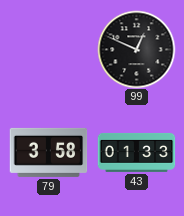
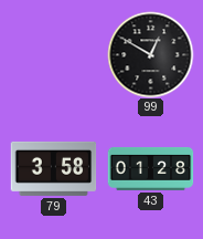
99: 12:49 -> 12:50
43: 01:33 -> 01:28
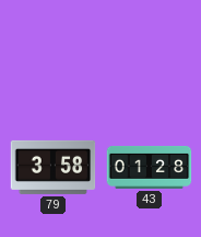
99: 12:50 -> none
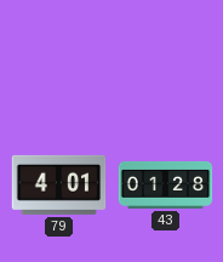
79: 3:58 -> 4:01
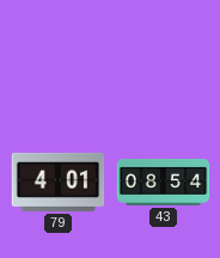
43: 01:28 -> 08:54
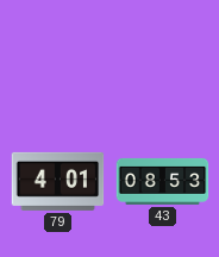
43: 08:54 -> 08:53
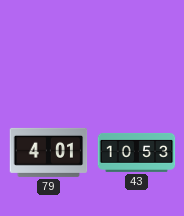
43: 08:53 -> 10:53
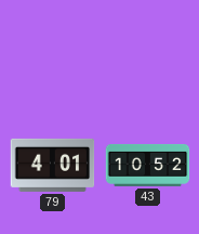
43: 10:53 -> 10:52
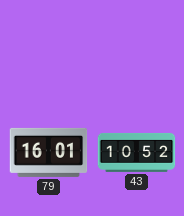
79: 4:01 -> 16:01
